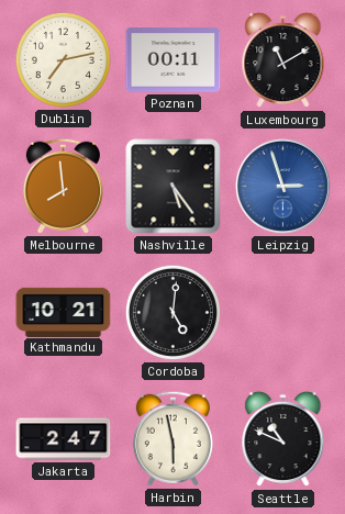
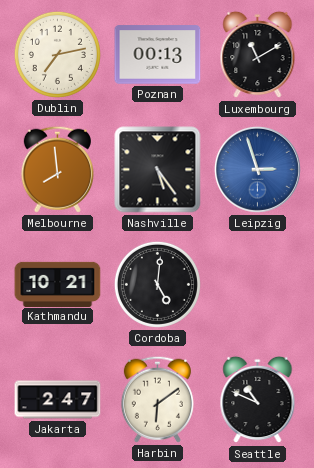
Poznan: 00:11 -> 00:13
Harbin: 5:58 -> 6:09
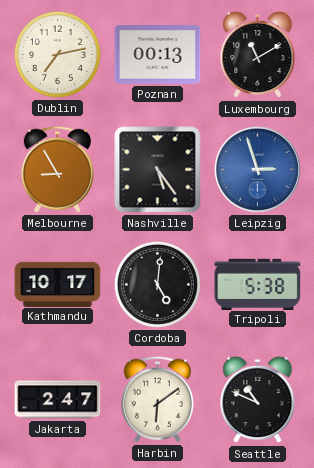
Melbourne: 7:59 -> 8:55
Kathmandu: 10:21 -> 10:17
Tripoli: none -> 5:38
